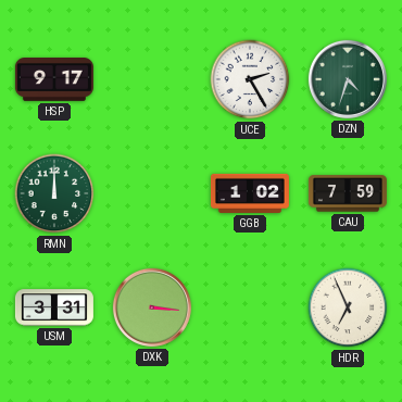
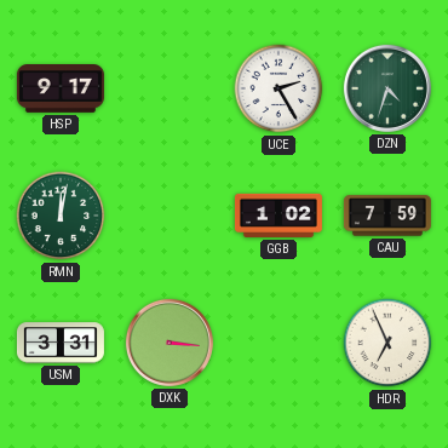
RMN: 12:00 -> 12:02
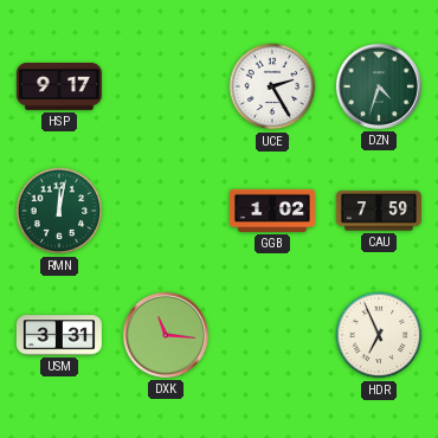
DXK: 3:16 -> 11:16
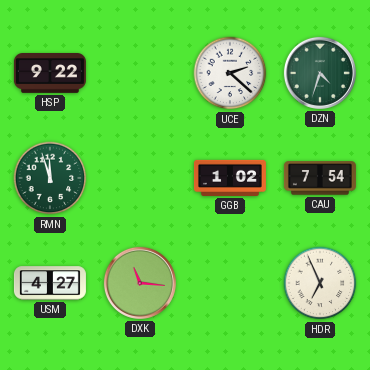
HSP: 9:17 -> 9:22
UCE: 2:25 -> 2:22
RMN: 12:02 -> 11:57
CAU: 7:59 -> 7:54
USM: 3:31 -> 4:27
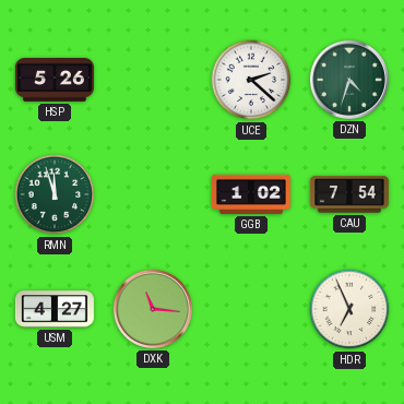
HSP: 9:22 -> 5:26
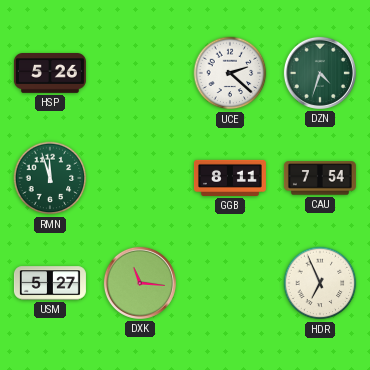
GGB: 1:02 -> 8:11
USM: 4:27 -> 5:27
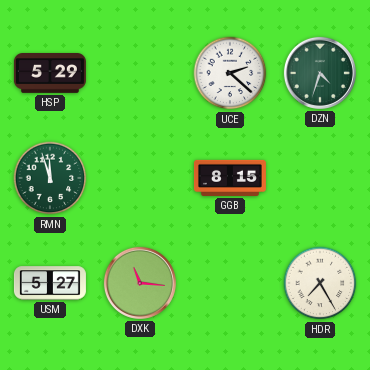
HSP: 5:26 -> 5:29
GGB: 8:11 -> 8:15
CAU: 7:54 -> none
HDR: 6:56 -> 7:25
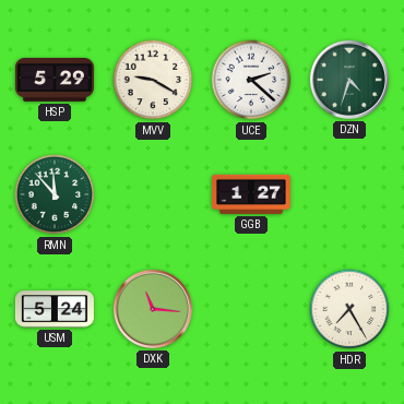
MVV: none -> 9:20
RMN: 11:57 -> 11:53
GGB: 8:15 -> 1:27
USM: 5:27 -> 5:24
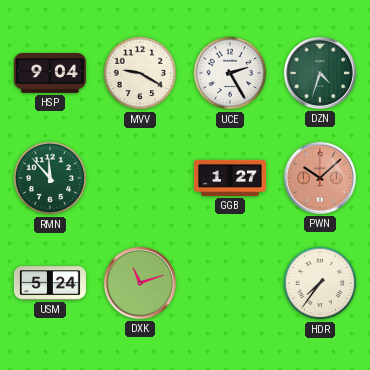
HSP: 5:29 -> 9:04
UCE: 2:22 -> 2:25
PWN: none -> 10:08
DXK: 11:16 -> 11:12
HDR: 7:25 -> 7:36
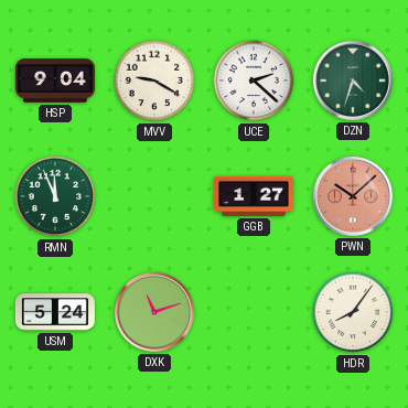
UCE: 2:25 -> 2:22
RMN: 11:53 -> 11:56
HDR: 7:36 -> 8:06
